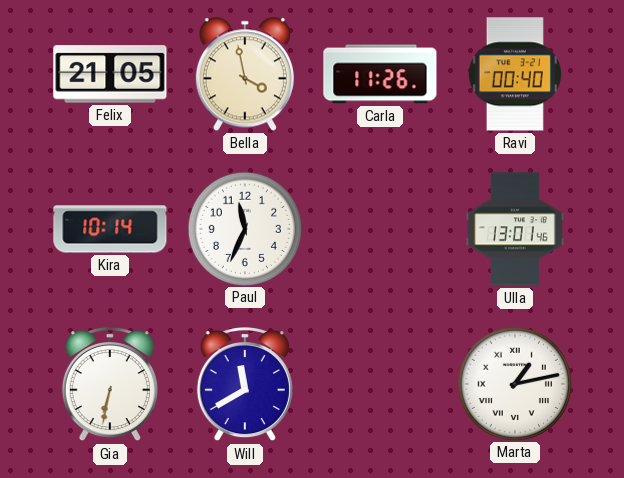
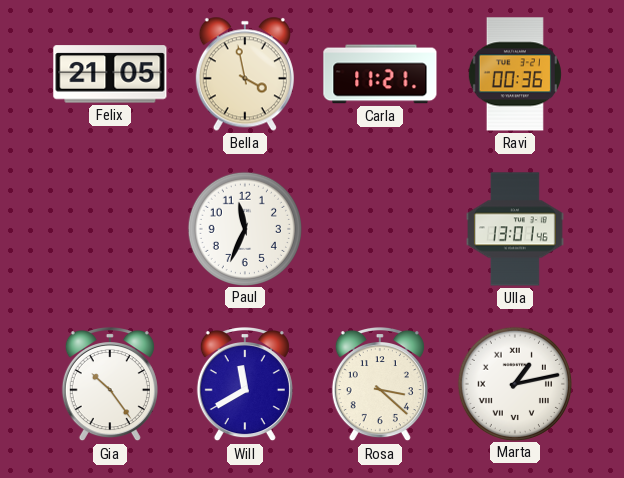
Carla: 11:26 -> 11:21
Ravi: 00:40 -> 00:36
Kira: 10:14 -> none
Gia: 6:32 -> 10:24
Rosa: none -> 3:22
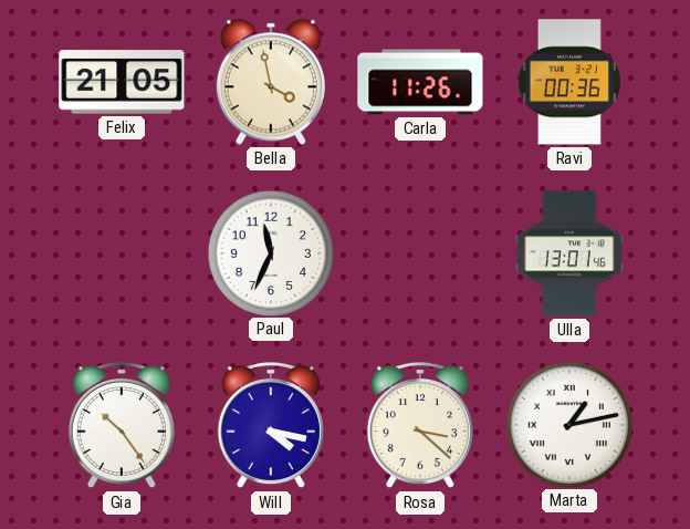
Carla: 11:21 -> 11:26
Will: 11:40 -> 4:17
